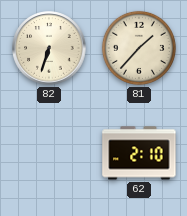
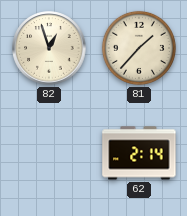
82: 6:33 -> 12:57
62: 2:10 -> 2:14
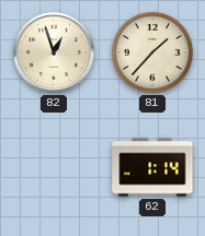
62: 2:14 -> 1:14
